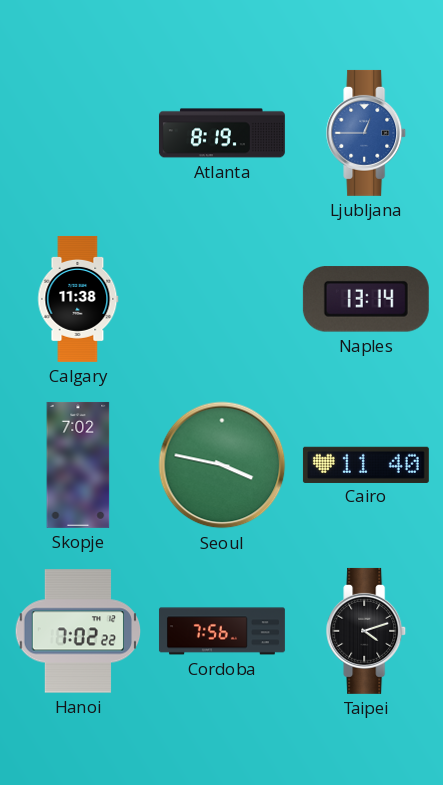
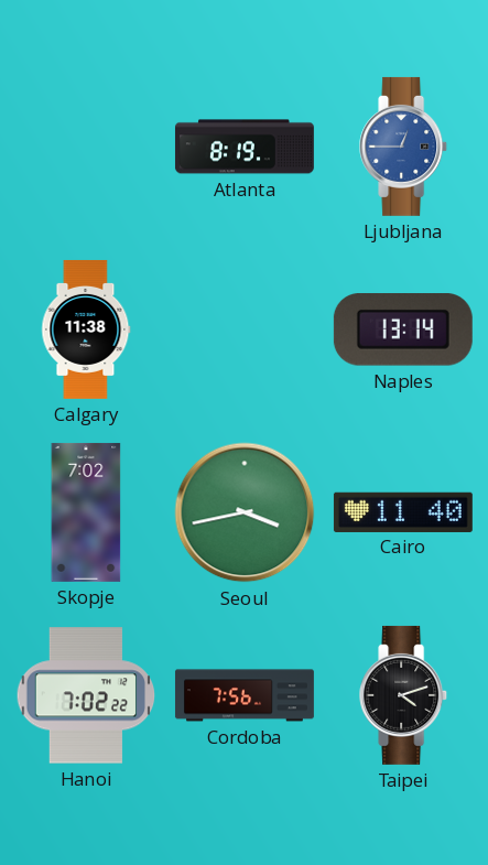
Seoul: 3:47 -> 3:43
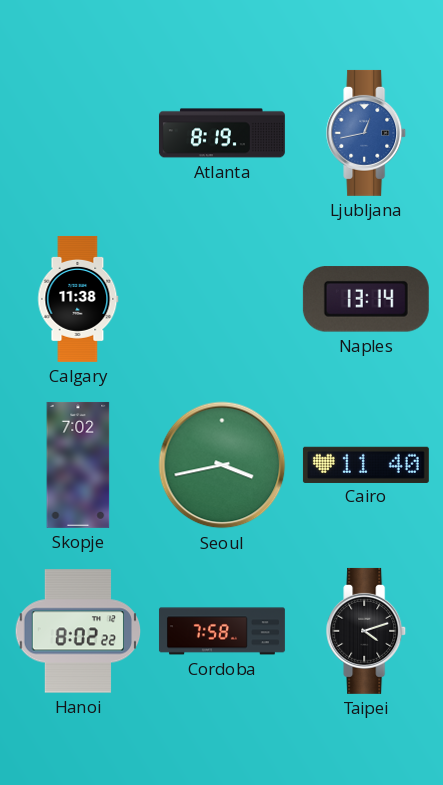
Ljubljana: 12:45 -> 12:43
Hanoi: 7:02 -> 8:02
Cordoba: 7:56 -> 7:58
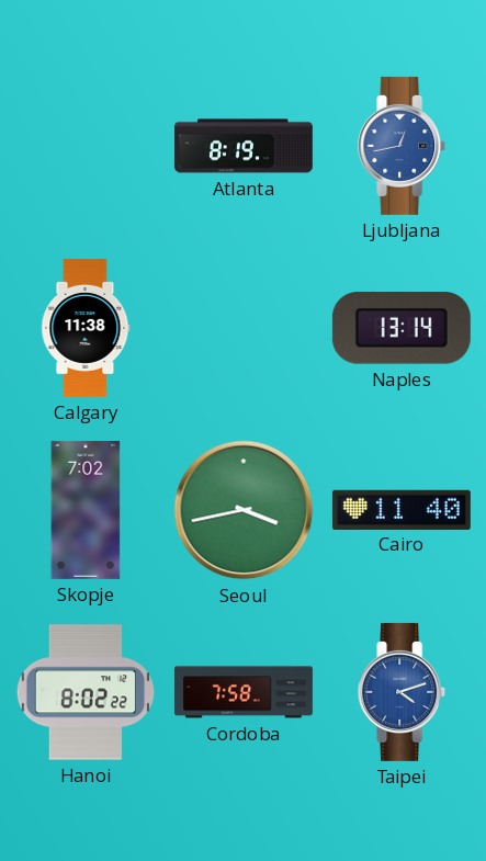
Taipei dial: black -> blue
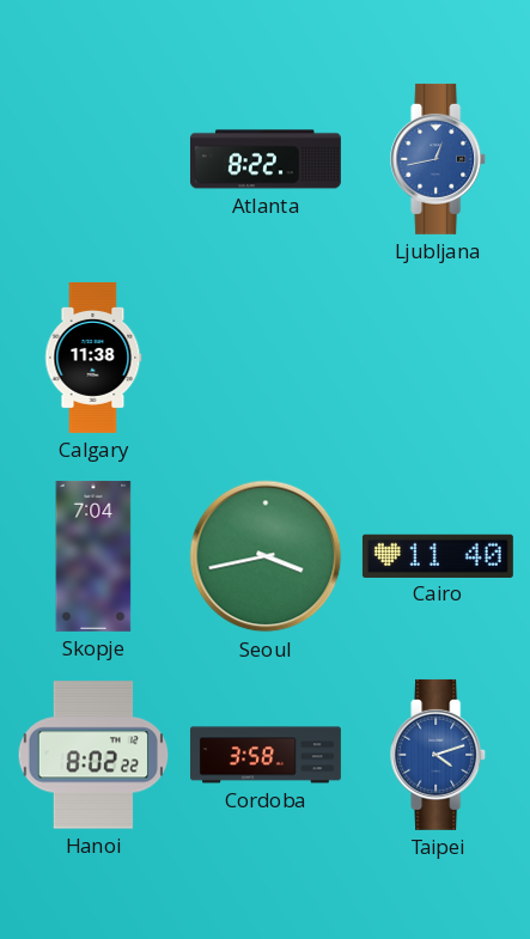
Atlanta: 8:19 -> 8:22
Naples: 13:14 -> none
Skopje: 7:02 -> 7:04
Cordoba: 7:58 -> 3:58
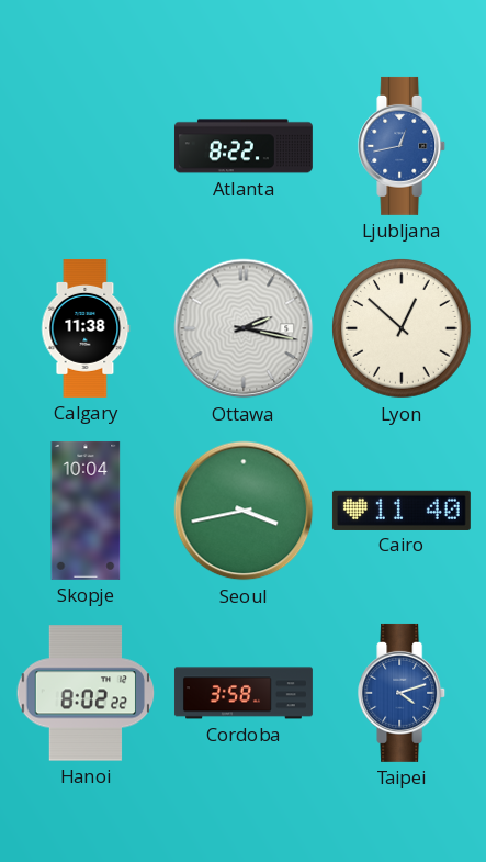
Ottawa: none -> 2:17
Lyon: none -> 12:52
Skopje: 7:04 -> 10:04
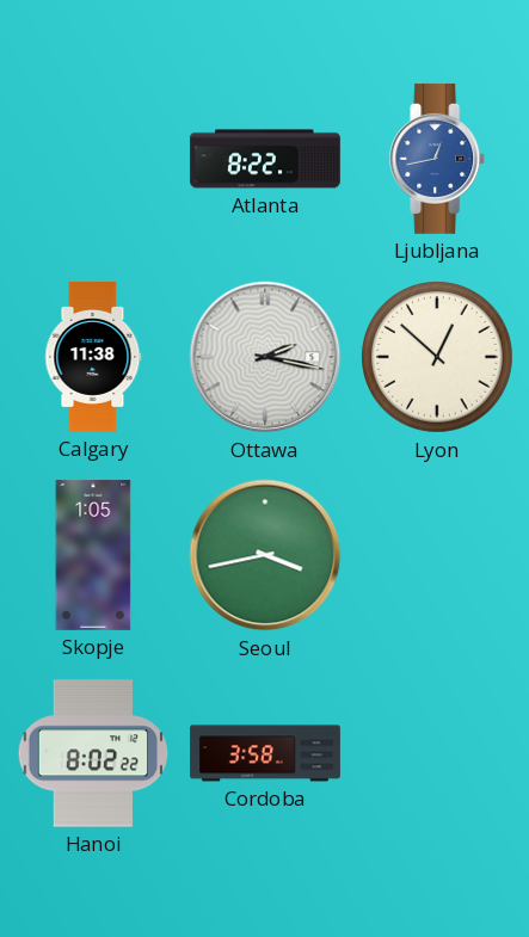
Skopje: 10:04 -> 1:05
Cairo: 11:40 -> none
Taipei: 4:12 -> none
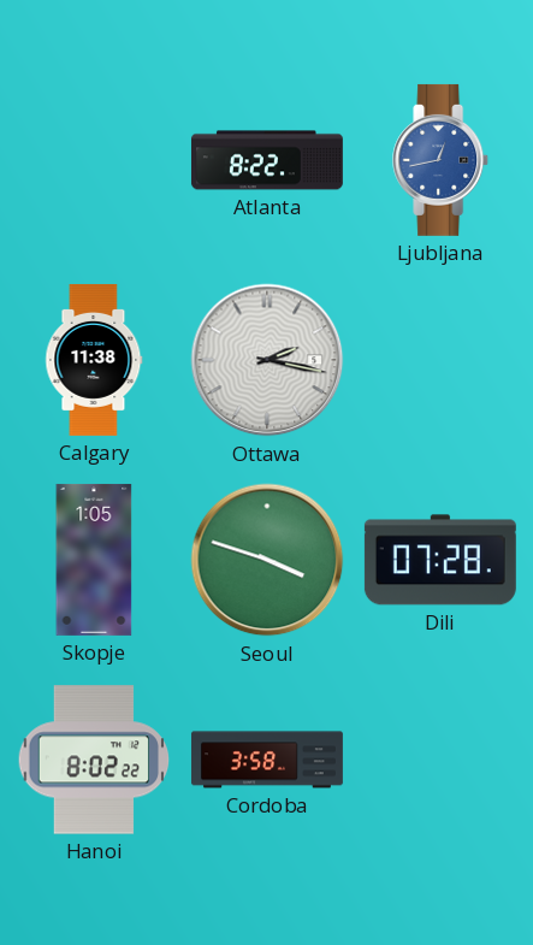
Lyon: 12:52 -> none
Seoul: 3:43 -> 3:48
Dili: none -> 07:28
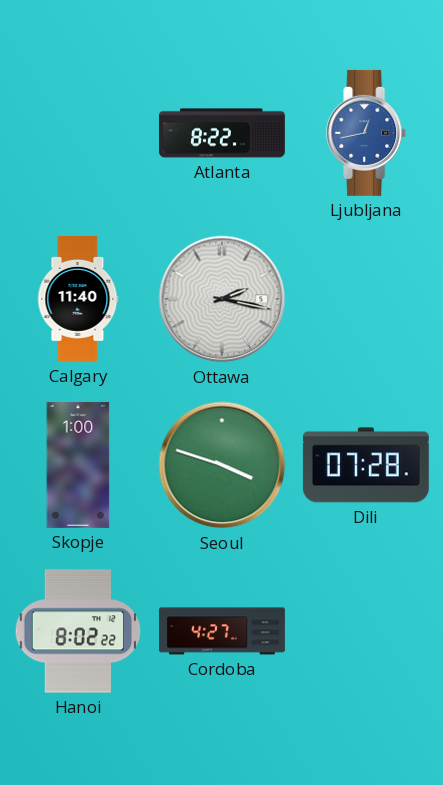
Calgary: 11:38 -> 11:40
Skopje: 1:05 -> 1:00
Cordoba: 3:58 -> 4:27
